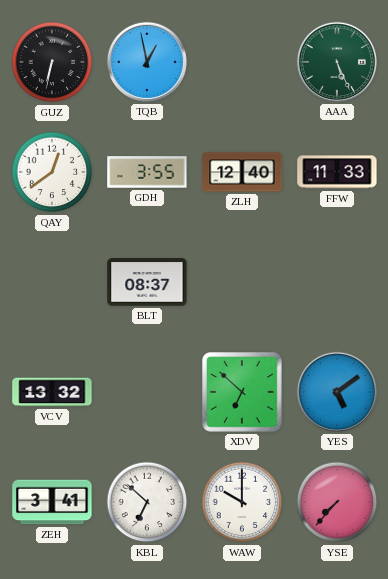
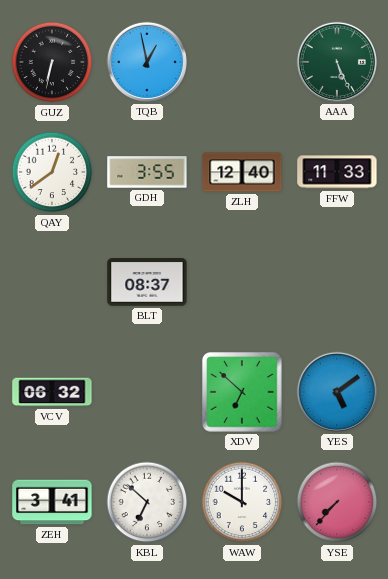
VCV: 13:32 -> 06:32
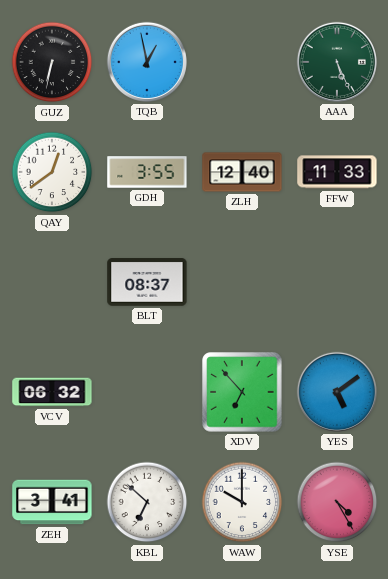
XDV: 6:52 -> 6:53
YSE: 7:37 -> 4:25
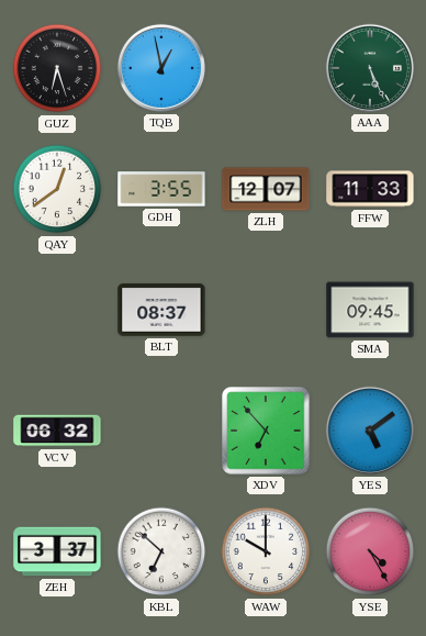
GUZ: 6:32 -> 6:27
ZLH: 12:40 -> 12:07
SMA: none -> 09:45
ZEH: 3:41 -> 3:37
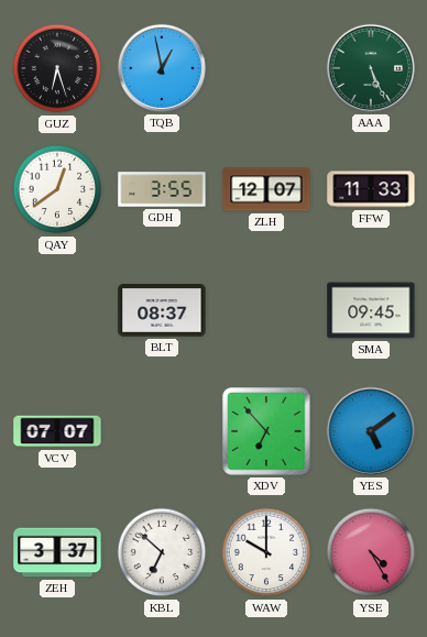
VCV: 06:32 -> 07:07
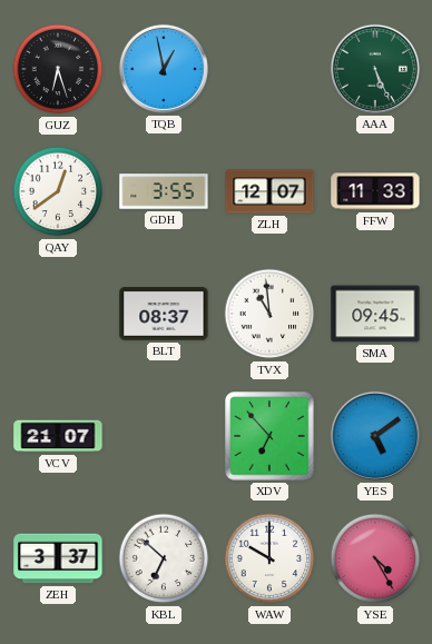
TVX: none -> 10:59
VCV: 07:07 -> 21:07
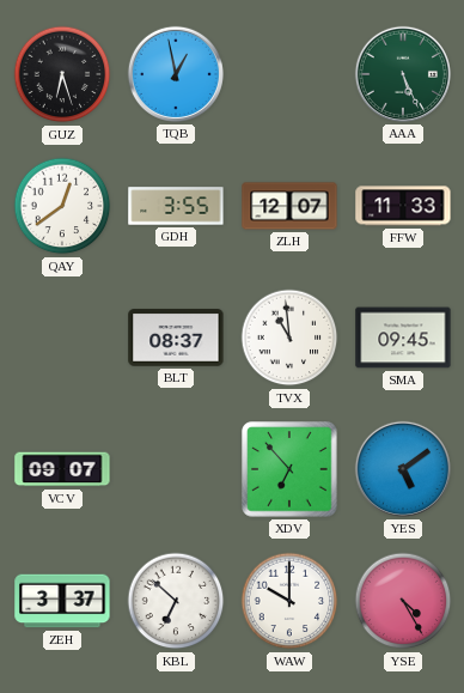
VCV: 21:07 -> 09:07
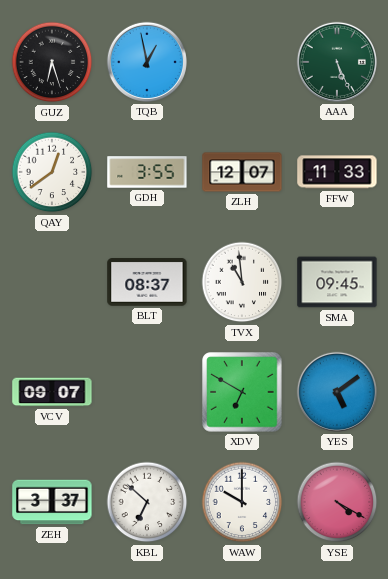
XDV: 6:53 -> 6:50
YSE: 4:25 -> 4:20
